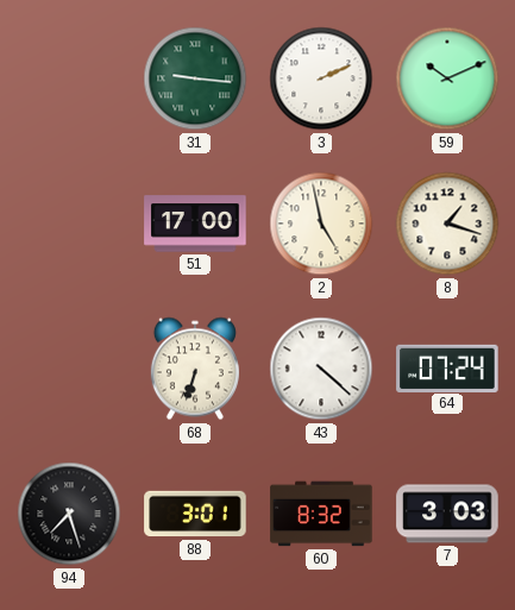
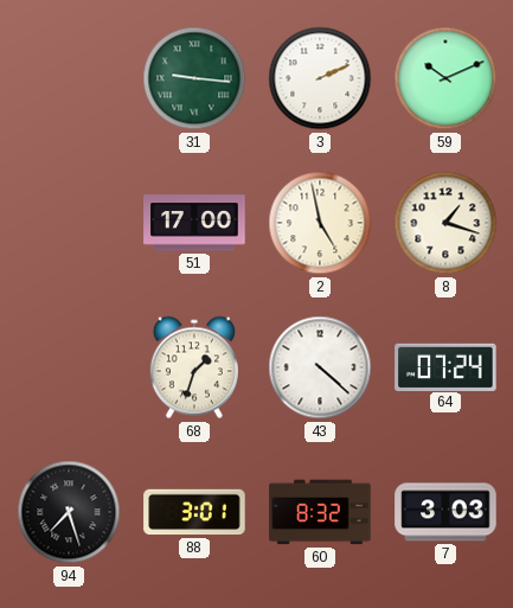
68: 6:33 -> 1:33
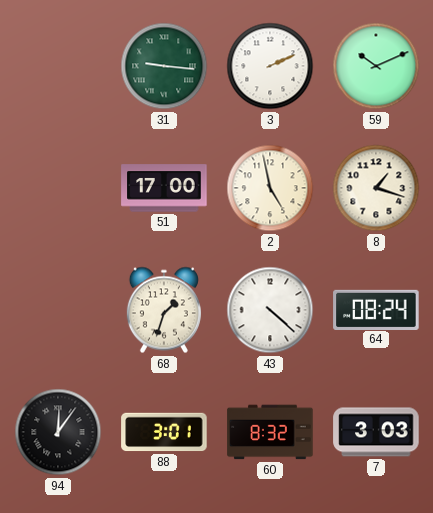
64: 07:24 -> 08:24
94: 7:27 -> 12:06
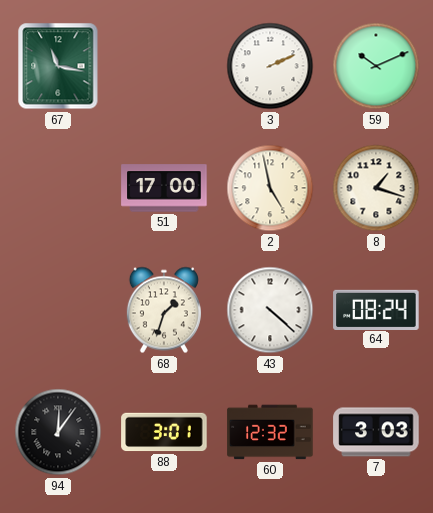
67: none -> 11:17
31: 9:16 -> none
60: 8:32 -> 12:32
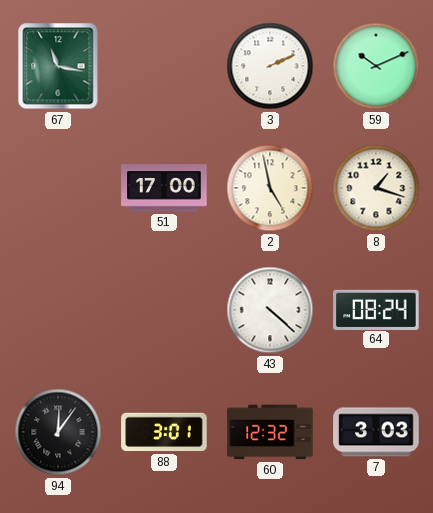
68: 1:33 -> none
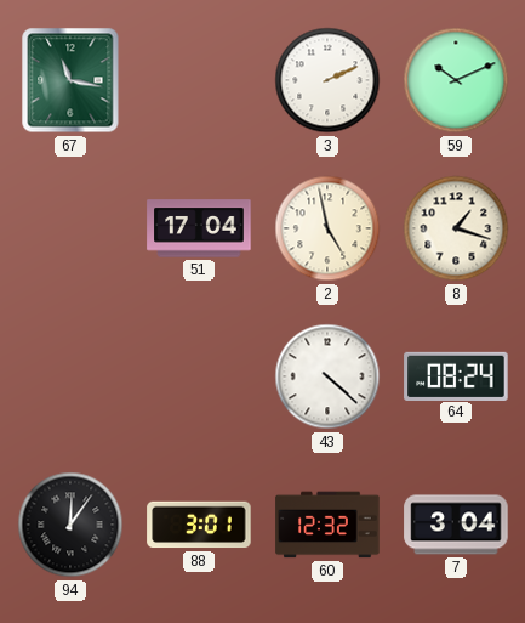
51: 17:00 -> 17:04
7: 3:03 -> 3:04
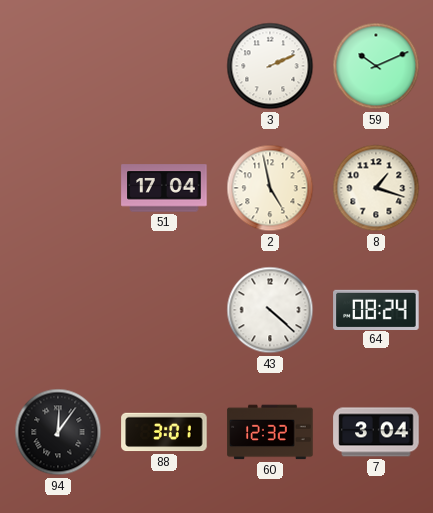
67: 11:17 -> none
